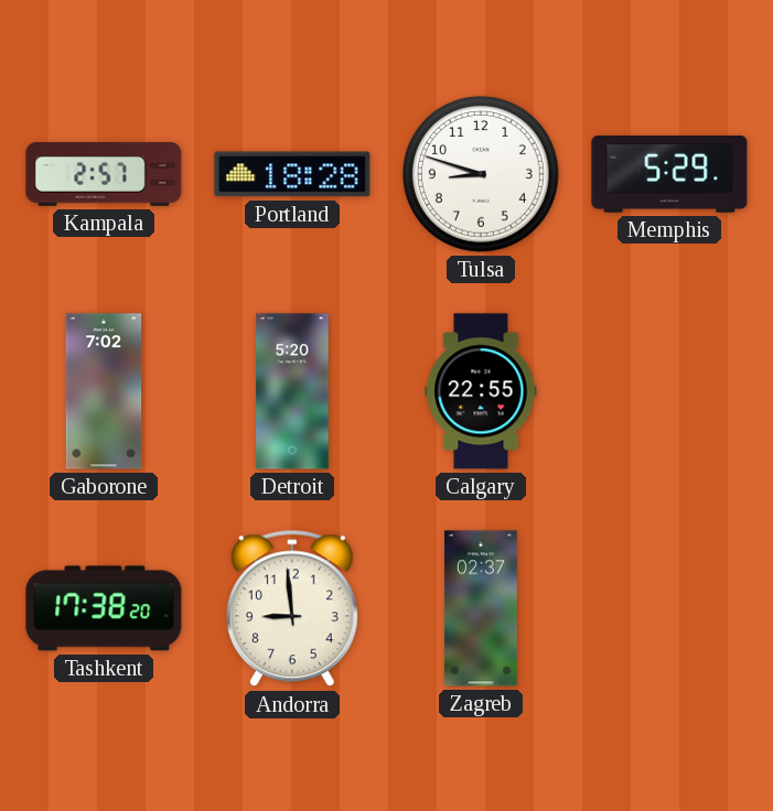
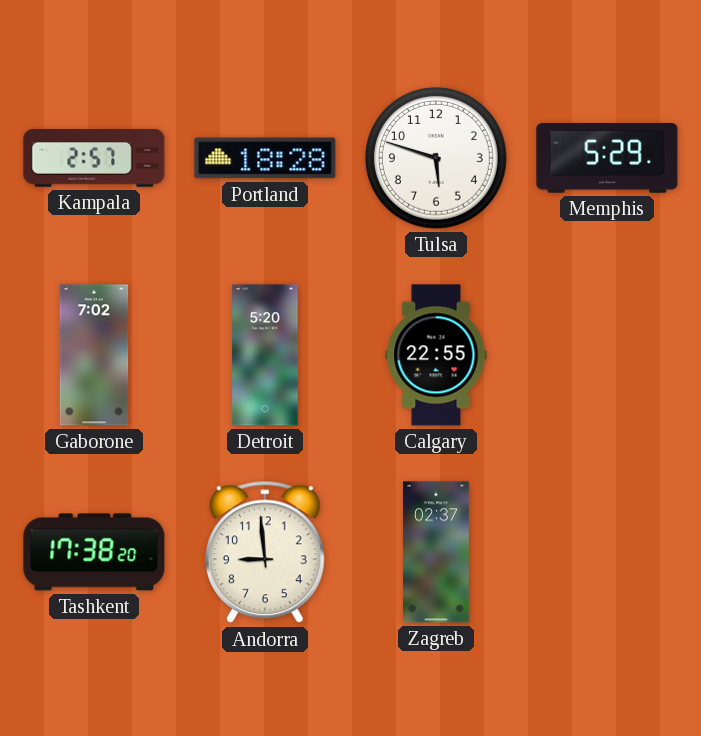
Tulsa: 8:48 -> 5:48
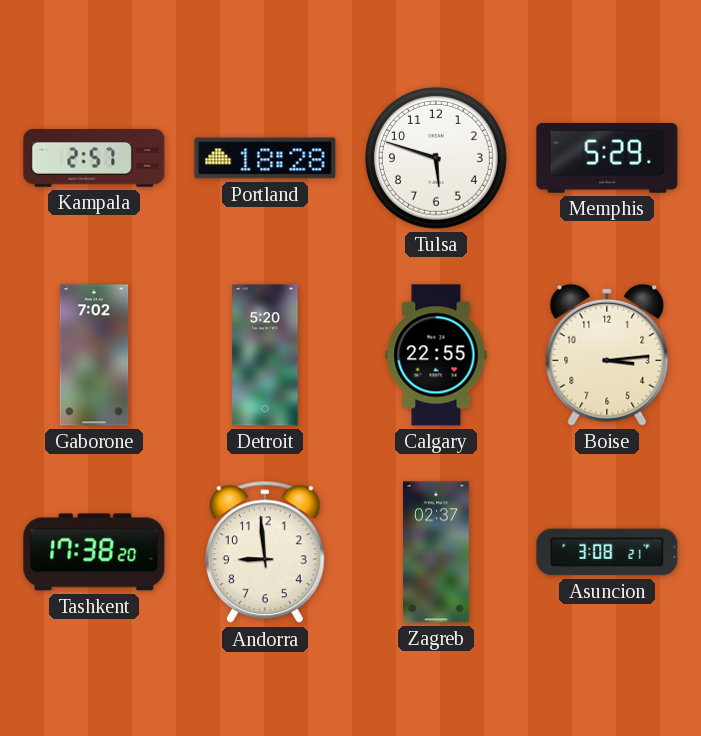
Boise: none -> 3:14
Asuncion: none -> 3:08
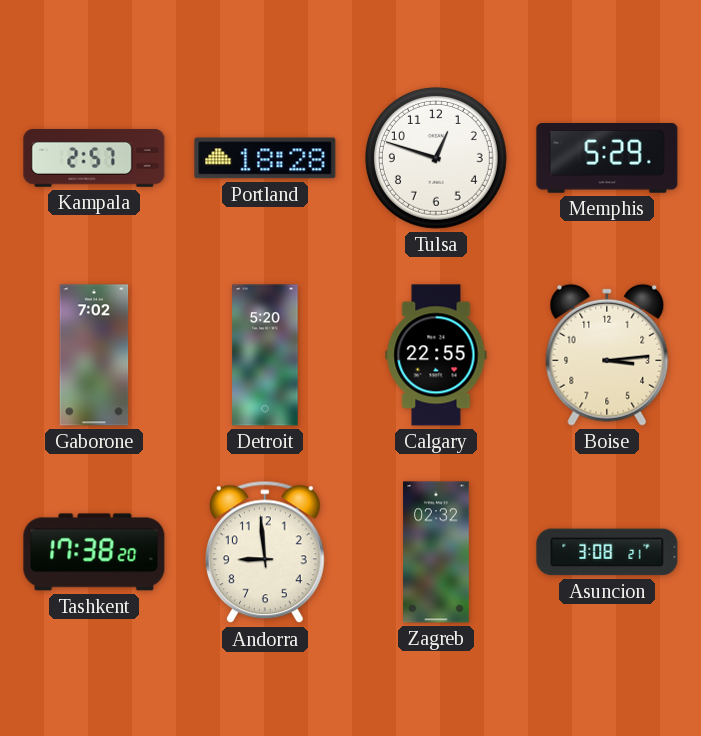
Tulsa: 5:48 -> 12:48
Zagreb: 02:37 -> 02:32
